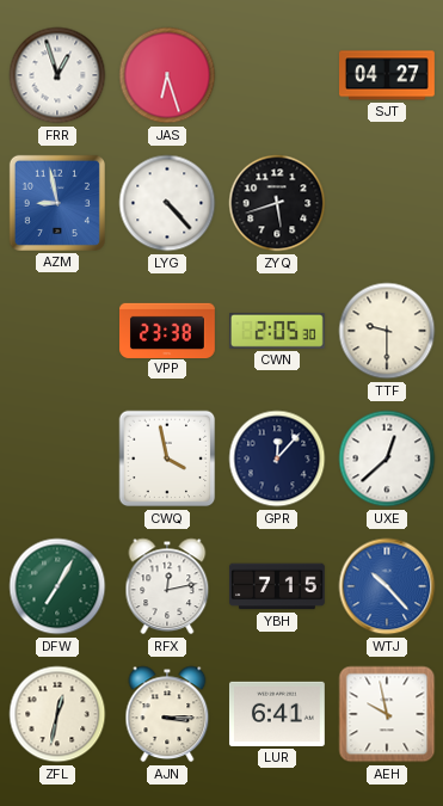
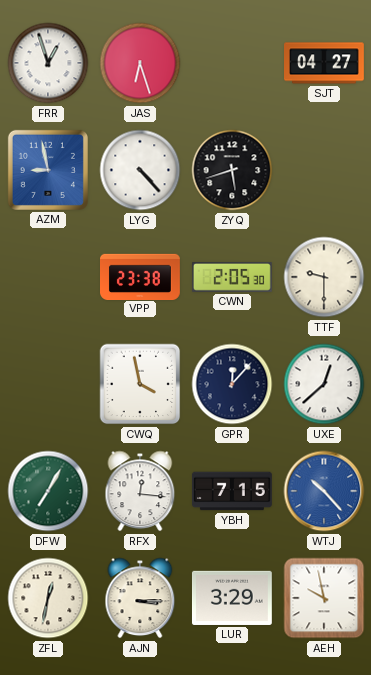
RFX: 12:13 -> 12:16
LUR: 6:41 -> 3:29
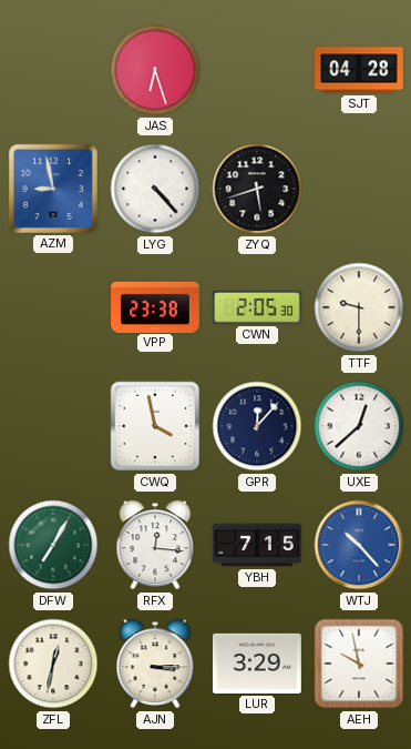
FRR: 12:57 -> none
SJT: 04:27 -> 04:28
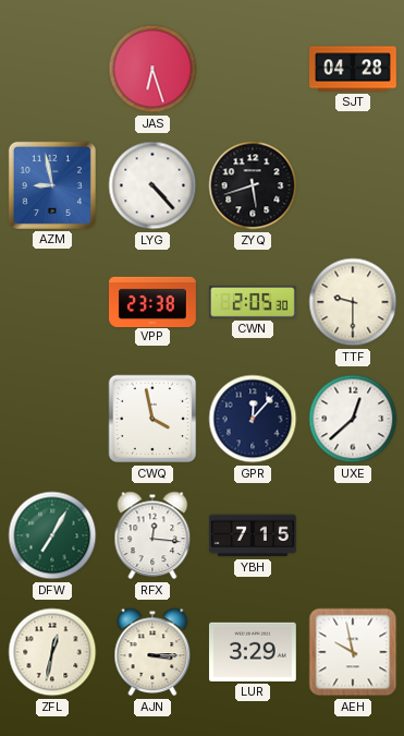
WTJ: 10:23 -> none
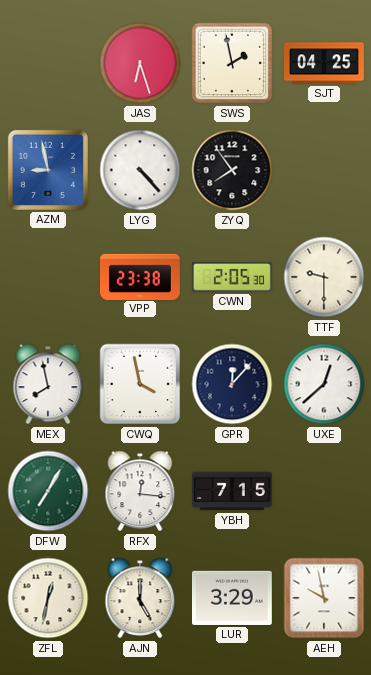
SWS: none -> 1:58
SJT: 04:28 -> 04:25
ZYQ: 5:42 -> 7:54
MEX: none -> 7:58
AJN: 3:15 -> 5:00
